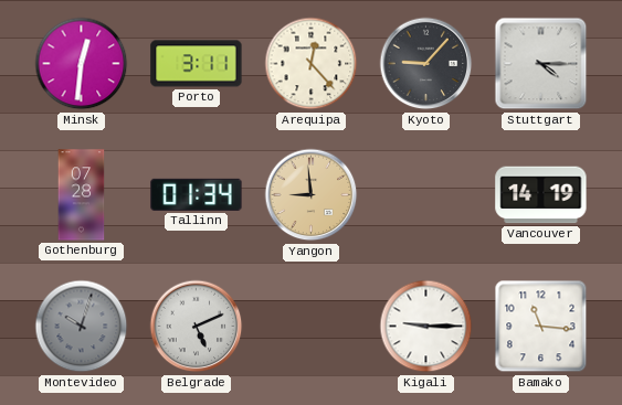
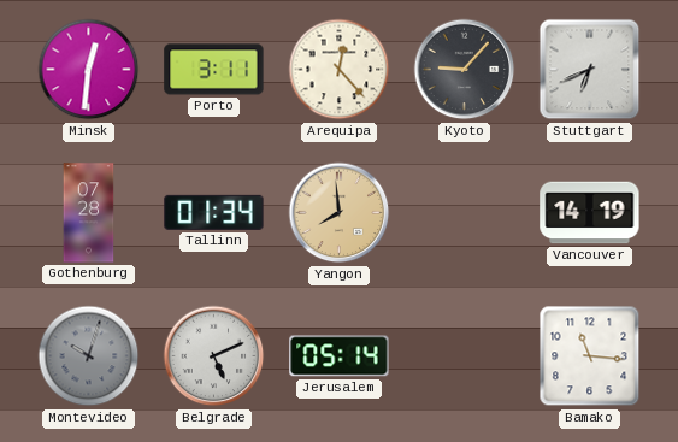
Stuttgart: 4:15 -> 6:41
Yangon: 8:59 -> 7:59
Jerusalem: none -> 05:14
Kigali: 9:15 -> none
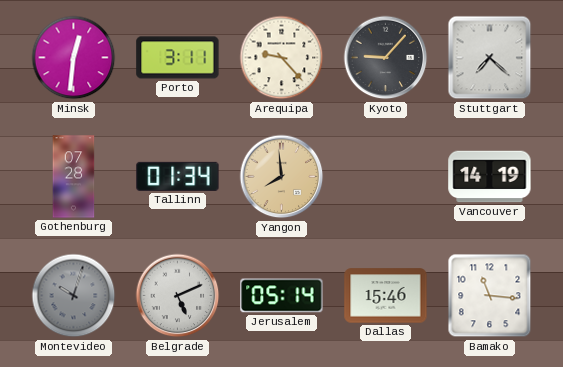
Arequipa: 12:23 -> 9:23
Stuttgart: 6:41 -> 7:22
Dallas: none -> 15:46
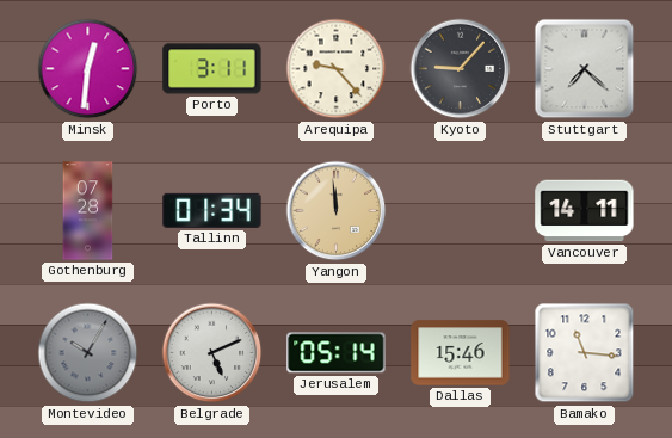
Yangon: 7:59 -> 11:59
Vancouver: 14:19 -> 14:11
Montevideo: 10:03 -> 10:05
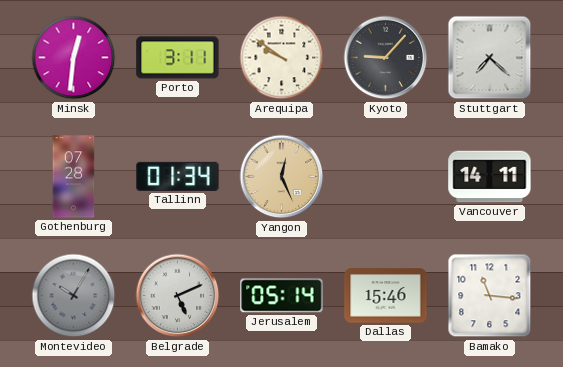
Arequipa: 9:23 -> 9:51
Yangon: 11:59 -> 12:26
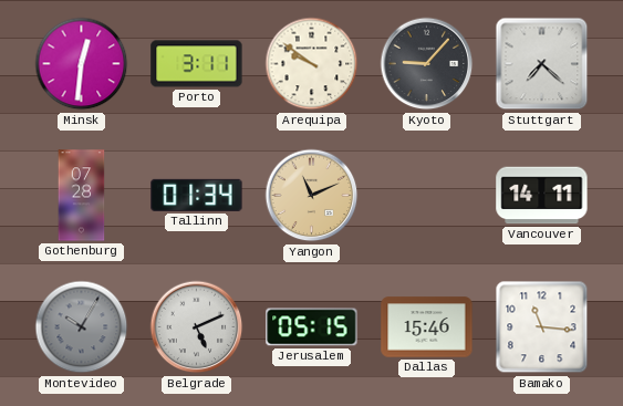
Yangon: 12:26 -> 11:11
Jerusalem: 05:14 -> 05:15
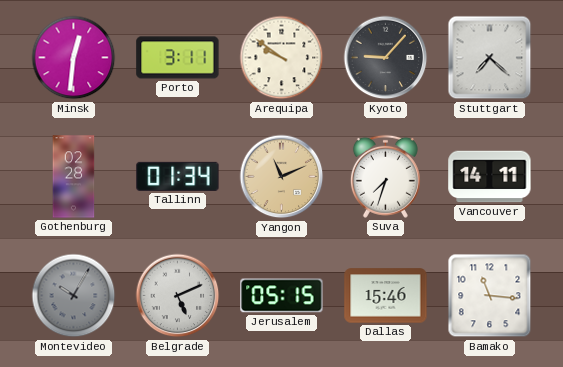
Gothenburg: 07:28 -> 02:28
Suva: none -> 7:33
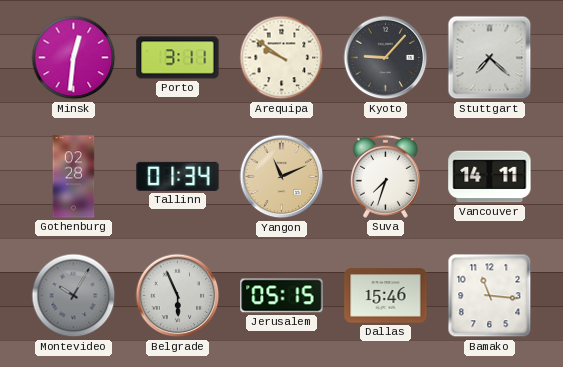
Belgrade: 5:11 -> 5:56
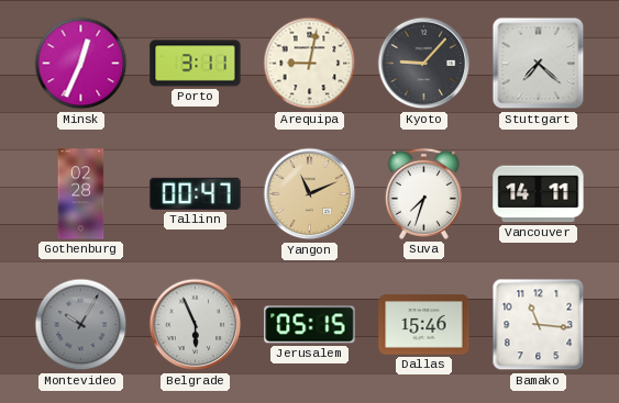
Minsk: 12:31 -> 12:34
Arequipa: 9:51 -> 9:02
Tallinn: 01:34 -> 00:47
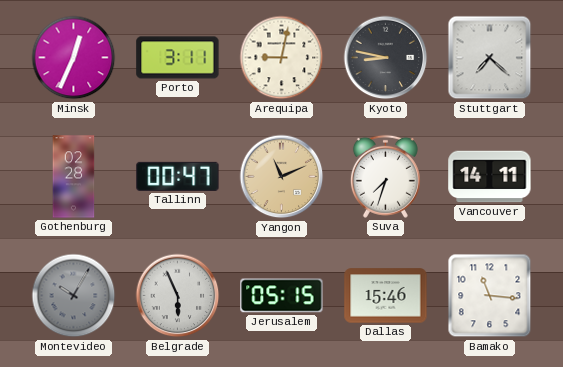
Kyoto: 9:07 -> 8:47
